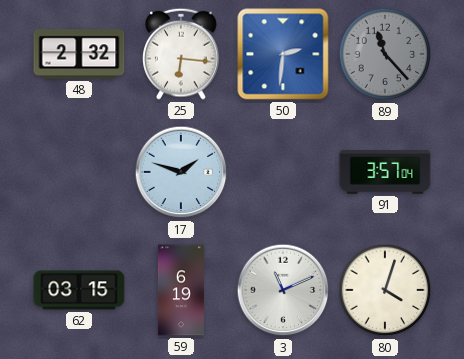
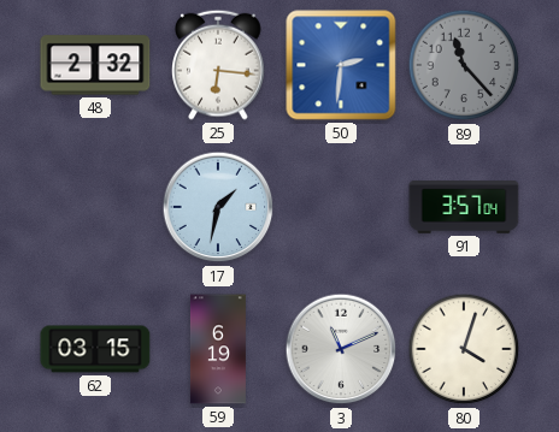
17: 1:48 -> 1:32
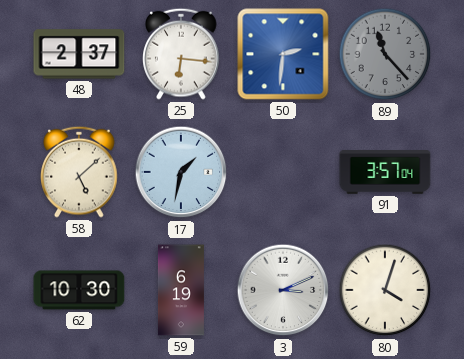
48: 2:32 -> 2:37
58: none -> 5:08
62: 03:15 -> 10:30
3: 11:11 -> 3:11
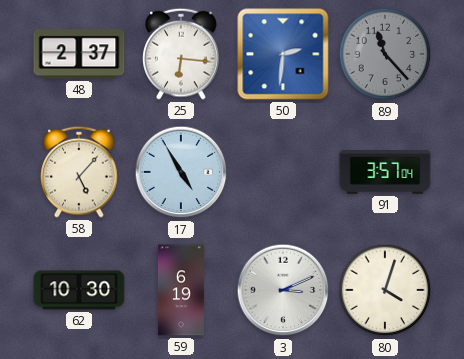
58: 5:08 -> 5:07
17: 1:32 -> 4:55
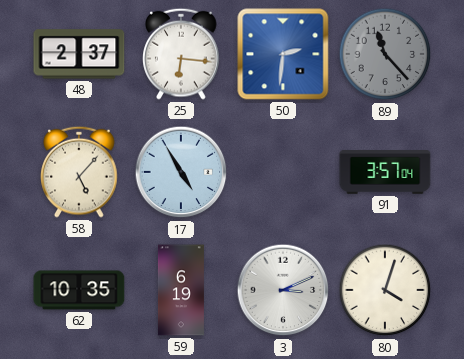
62: 10:30 -> 10:35
